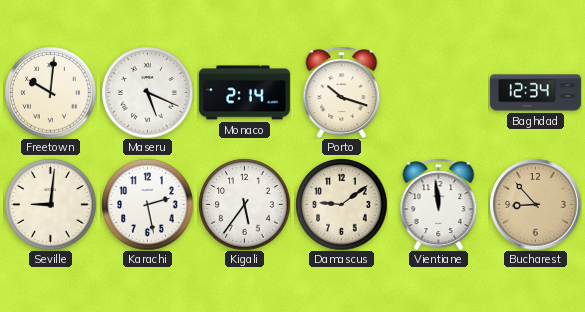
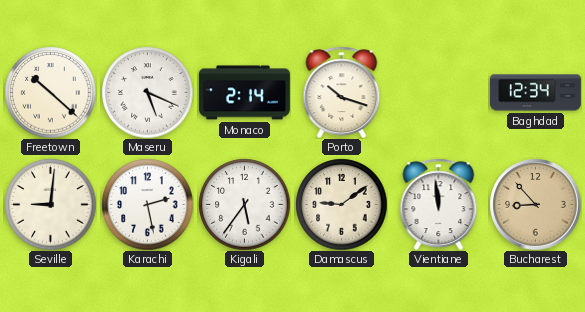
Freetown: 10:01 -> 10:22
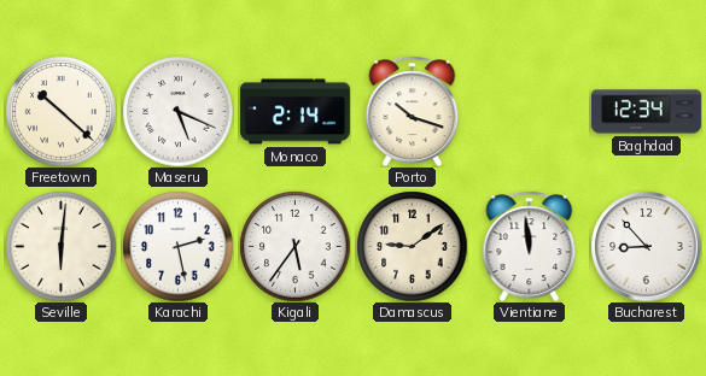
Seville: 9:01 -> 6:01
Bucharest dial: champagne -> white
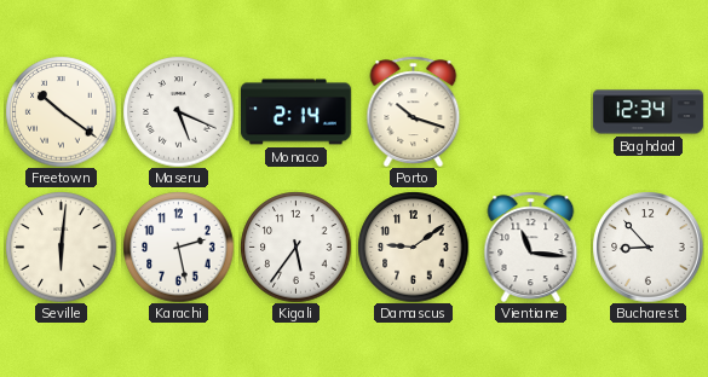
Freetown: 10:22 -> 10:21
Vientiane: 11:59 -> 11:16
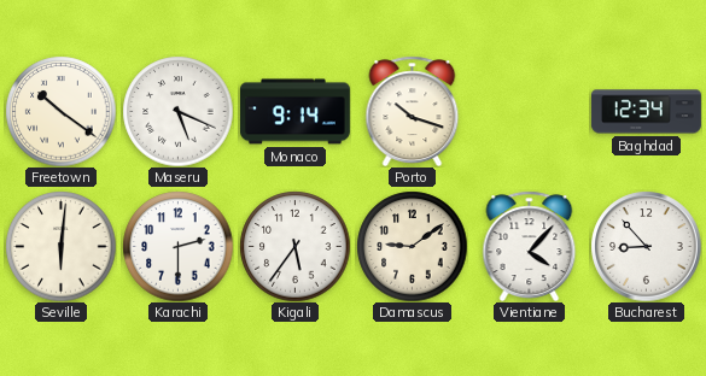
Monaco: 2:14 -> 9:14
Karachi: 2:28 -> 2:30
Vientiane: 11:16 -> 4:07
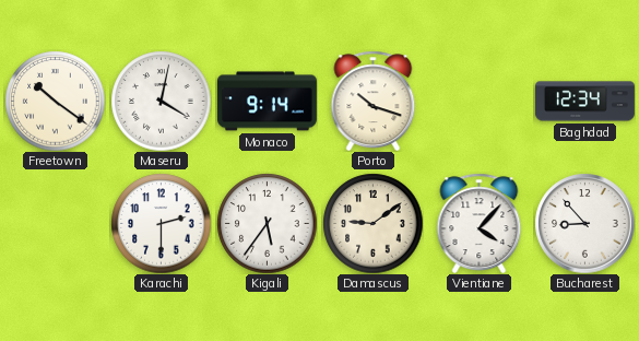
Maseru: 5:19 -> 4:02
Seville: 6:01 -> none
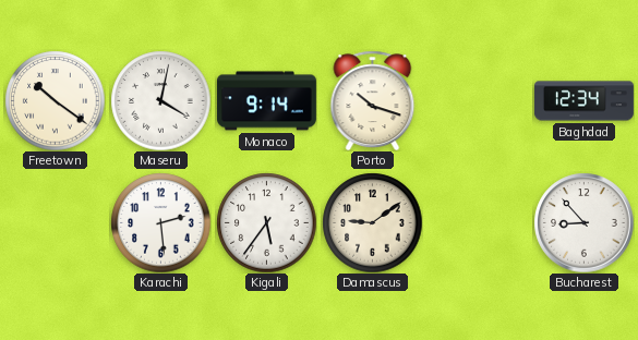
Karachi: 2:30 -> 2:29
Vientiane: 4:07 -> none
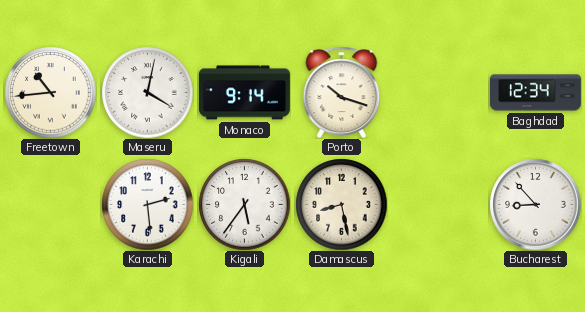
Freetown: 10:21 -> 10:44
Damascus: 9:09 -> 8:28
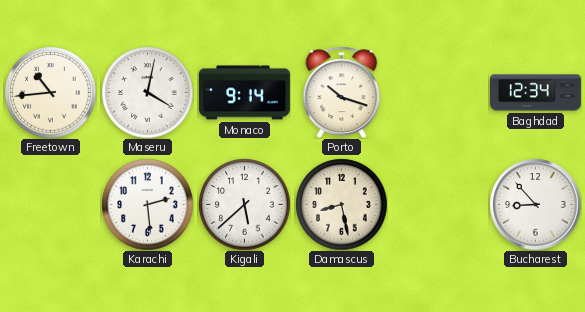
Kigali: 5:36 -> 5:38
